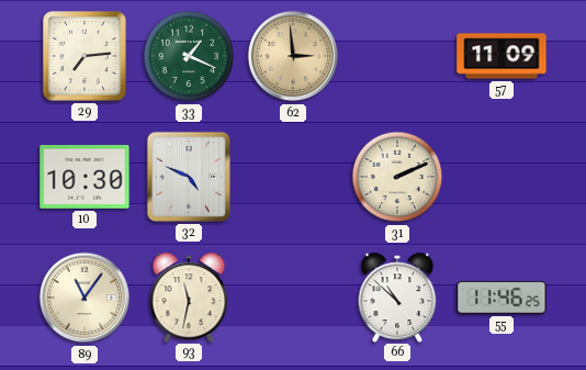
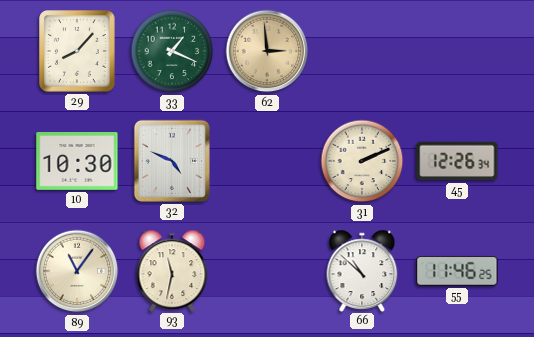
29: 7:14 -> 8:07
57: 11:09 -> none
45: none -> 12:26
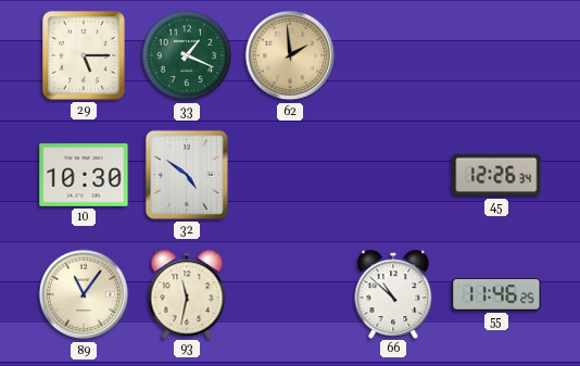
29: 8:07 -> 5:15
62: 2:59 -> 1:59
32: 4:49 -> 4:51
31: 2:11 -> none
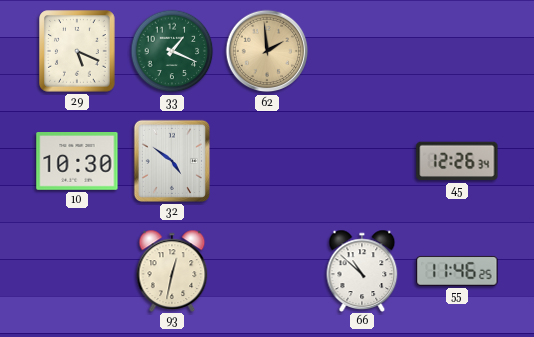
29: 5:15 -> 5:19
89: 11:06 -> none
93: 11:32 -> 12:32
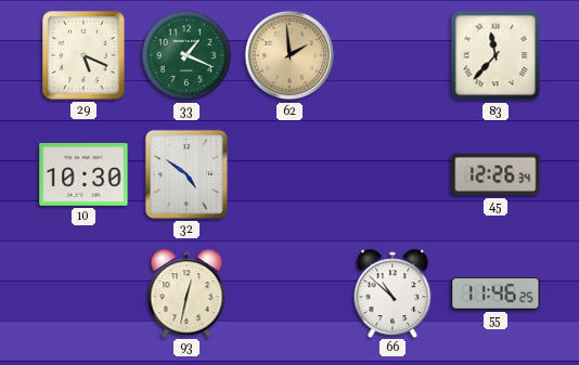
83: none -> 11:37
